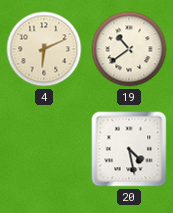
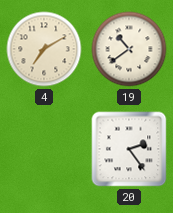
4: 6:11 -> 7:10
20: 4:28 -> 2:24
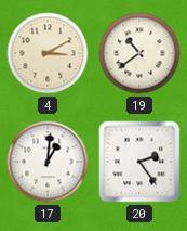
4: 7:10 -> 3:10
17: none -> 1:01
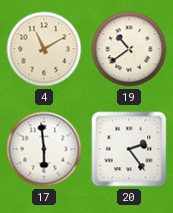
4: 3:10 -> 11:10
17: 1:01 -> 5:59
